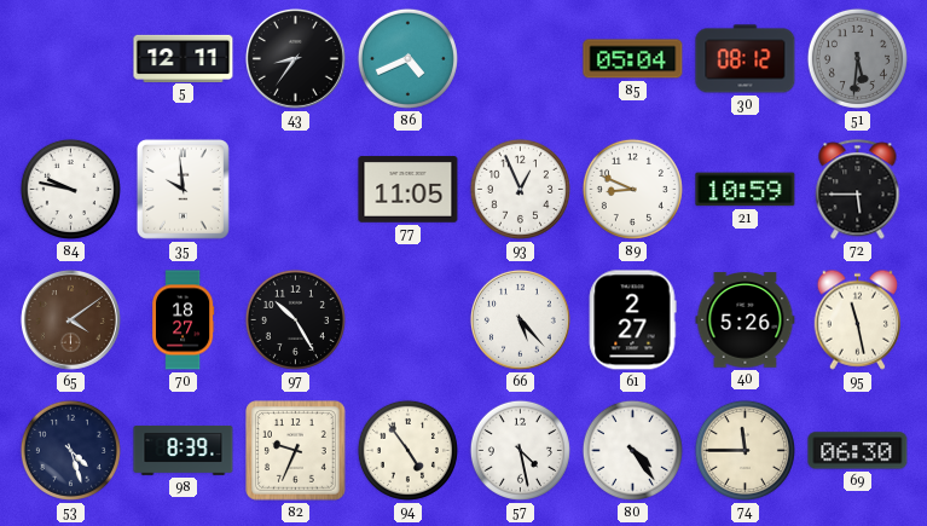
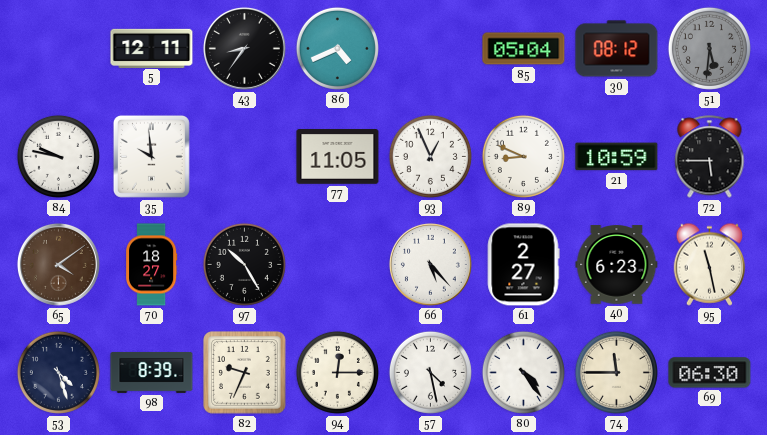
40: 5:26 -> 6:23
94: 4:54 -> 12:15
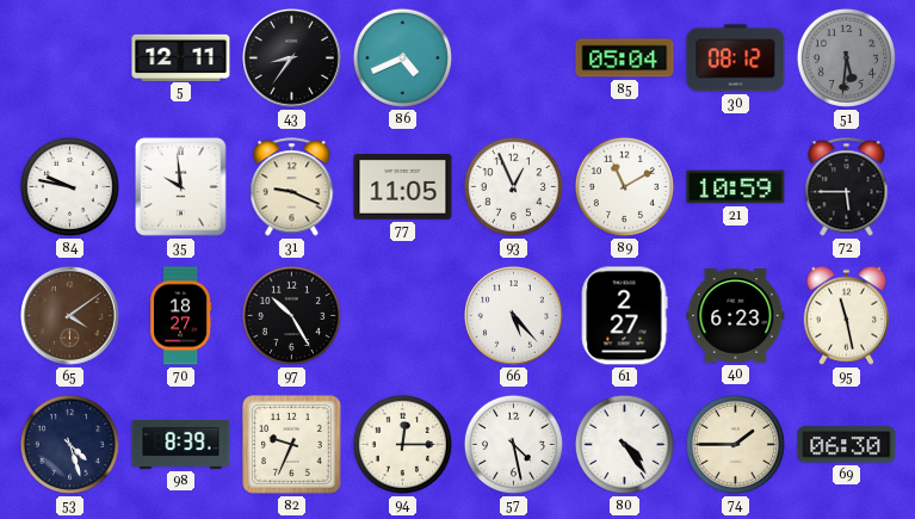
31: none -> 9:19
89: 8:49 -> 11:10
74: 11:45 -> 1:45
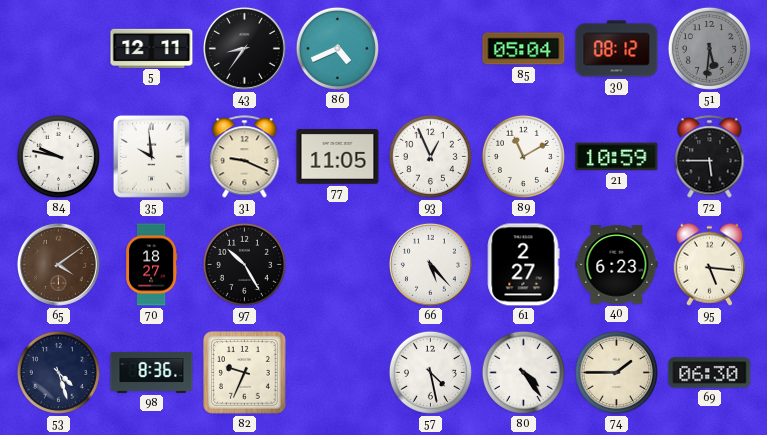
95: 11:28 -> 5:16
98: 8:39 -> 8:36
94: 12:15 -> none
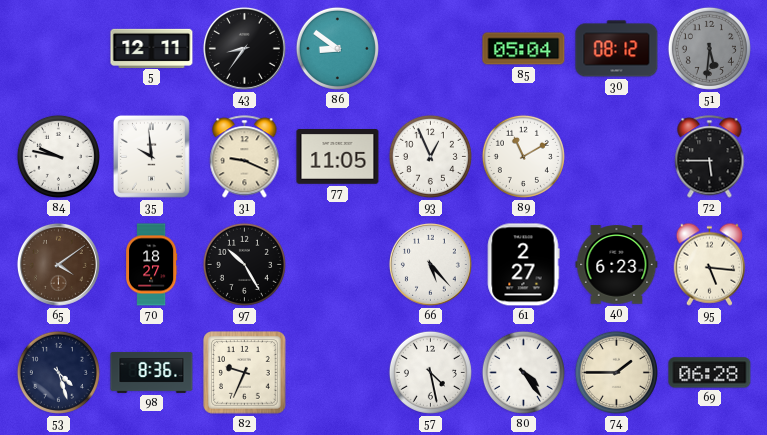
86: 4:41 -> 8:51
21: 10:59 -> none
69: 06:30 -> 06:28
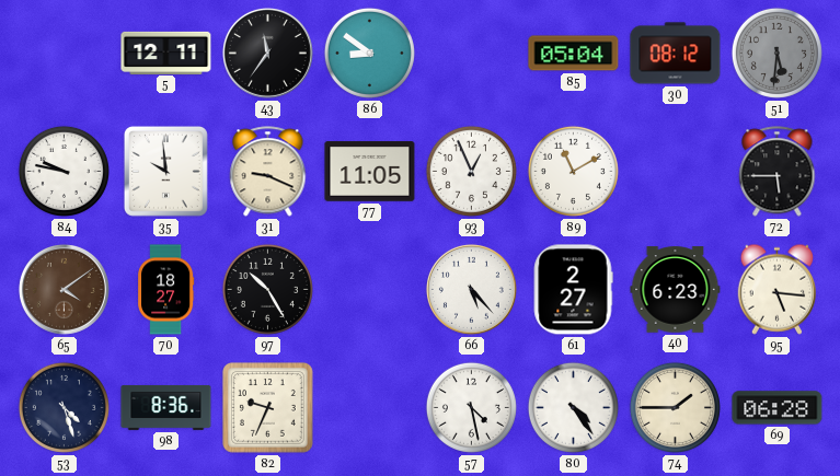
43: 8:36 -> 11:36
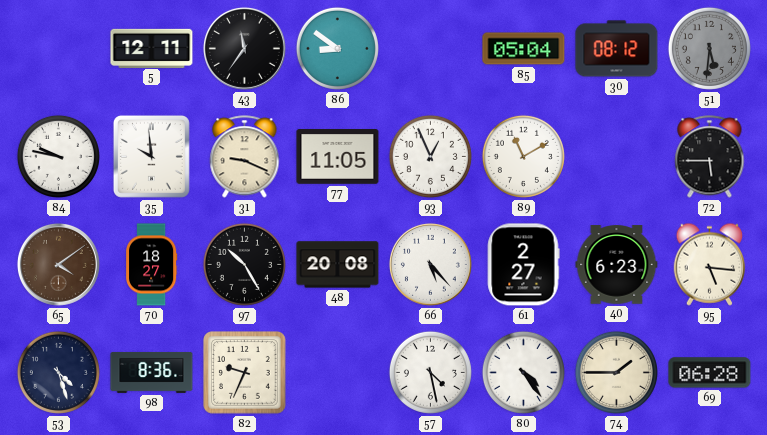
48: none -> 20:08
